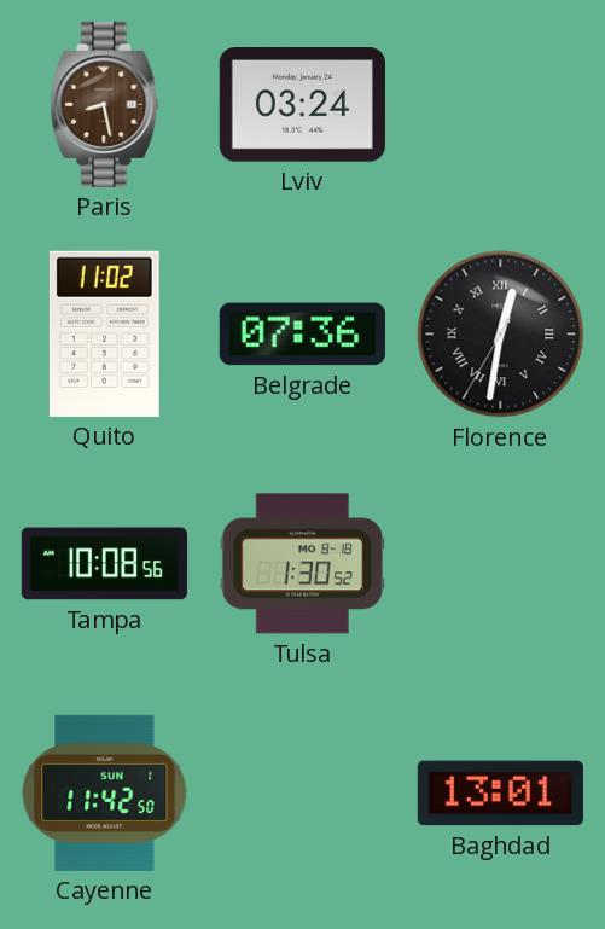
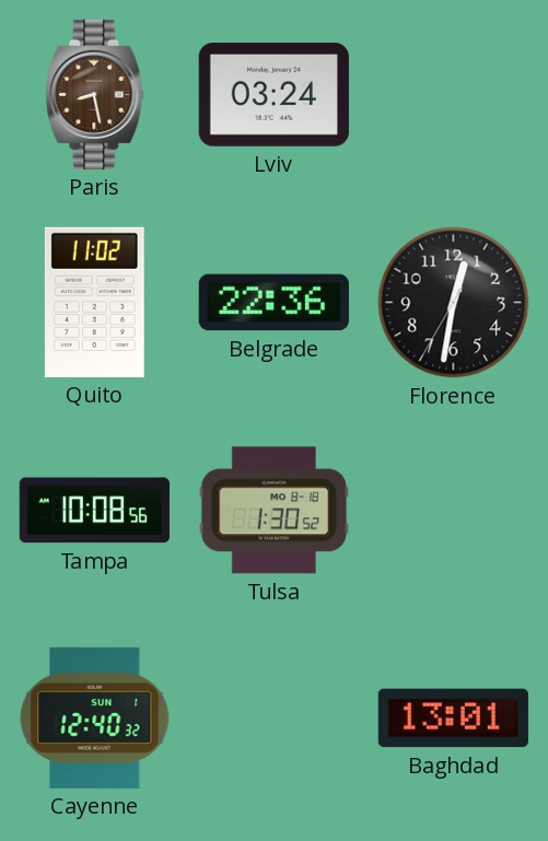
Belgrade: 07:36 -> 22:36
Florence numerals: Roman -> Arabic
Cayenne: 11:42 -> 12:40
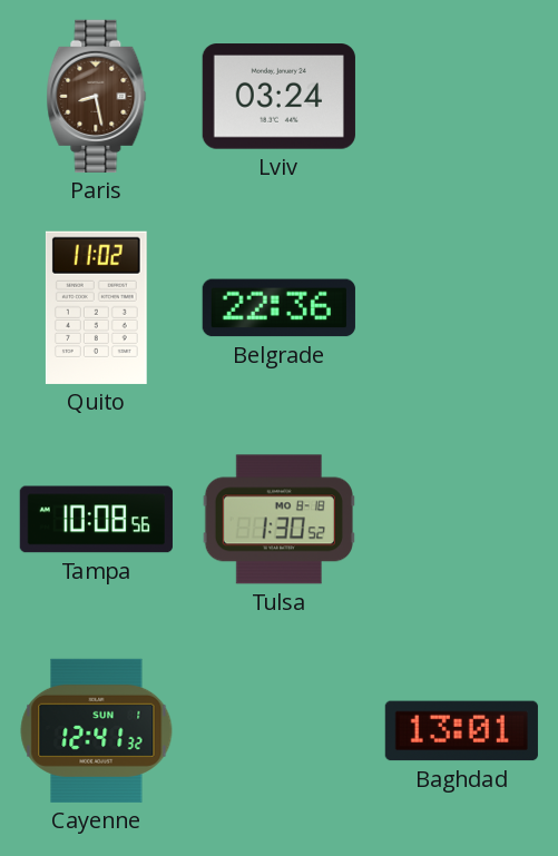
Florence: 12:31 -> none
Cayenne: 12:40 -> 12:41
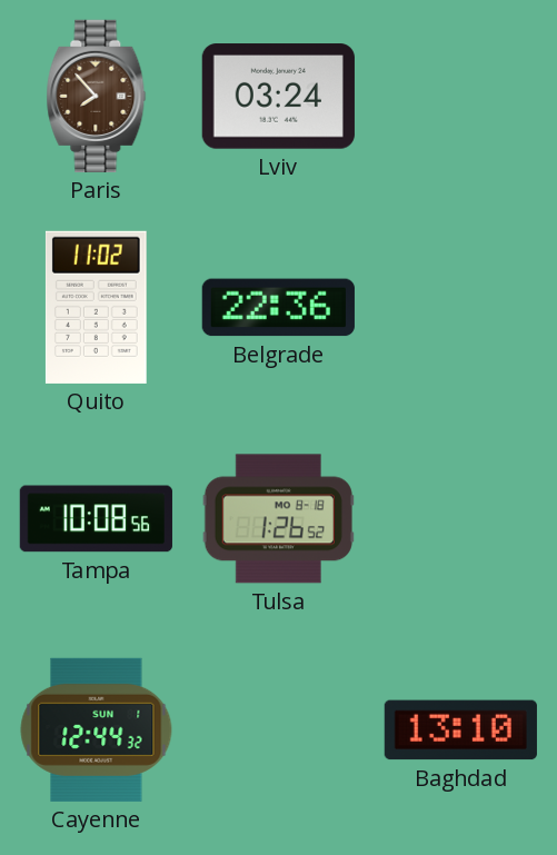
Paris: 8:28 -> 7:53
Tulsa: 1:30 -> 1:26
Cayenne: 12:41 -> 12:44
Baghdad: 13:01 -> 13:10
